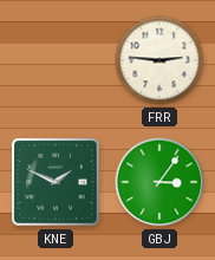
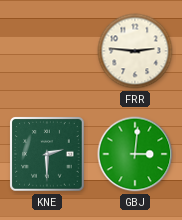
KNE: 1:49 -> 2:30
GBJ: 3:06 -> 3:01
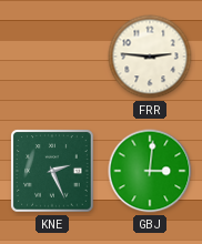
KNE: 2:30 -> 2:26
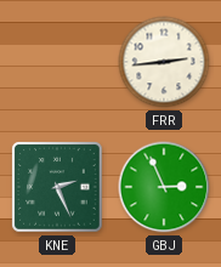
FRR: 2:46 -> 2:44
GBJ: 3:01 -> 2:56
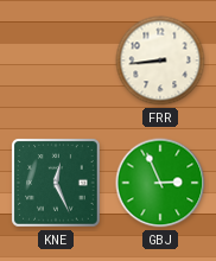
FRR: 2:44 -> 8:44
KNE: 2:26 -> 12:26
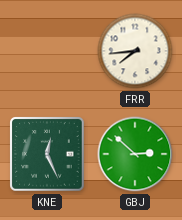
FRR: 8:44 -> 7:44
GBJ: 2:56 -> 2:52
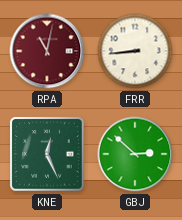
RPA: none -> 11:02
FRR: 7:44 -> 8:44
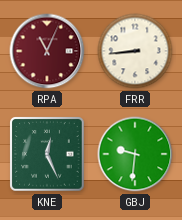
RPA: 11:02 -> 11:04
GBJ: 2:52 -> 9:31
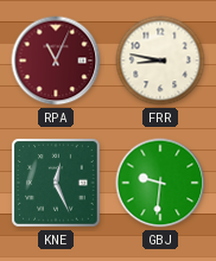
FRR: 8:44 -> 8:47
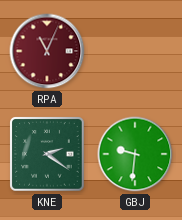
FRR: 8:47 -> none
KNE: 12:26 -> 2:21
